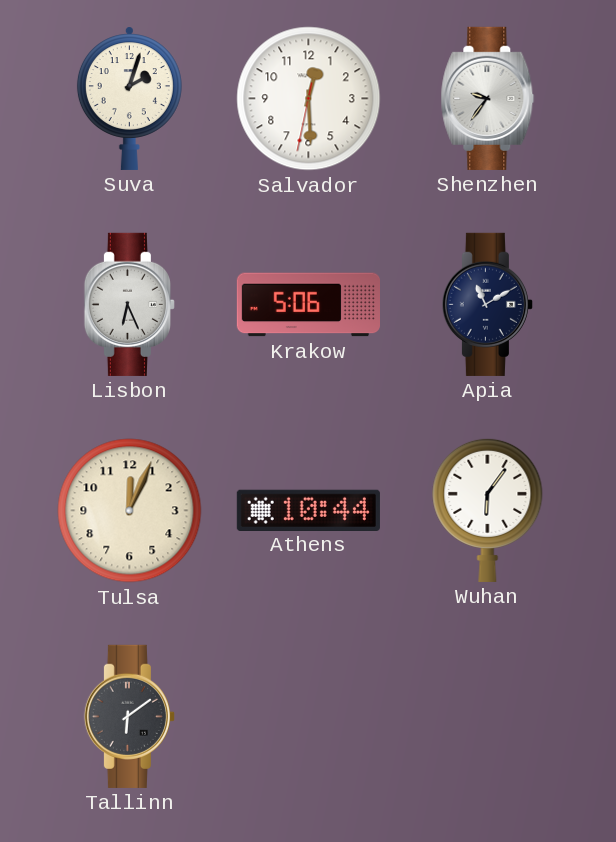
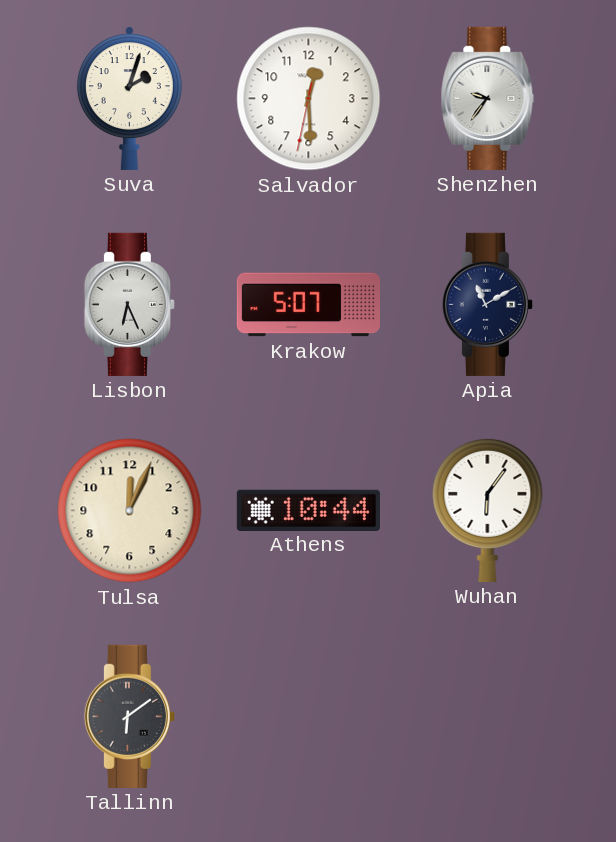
Krakow: 5:06 -> 5:07
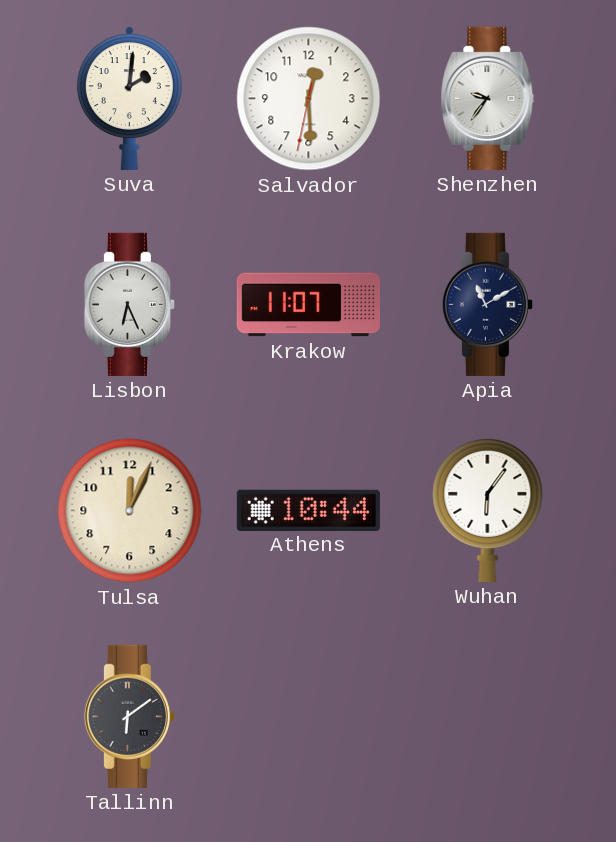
Suva: 2:03 -> 2:01
Krakow: 5:07 -> 11:07
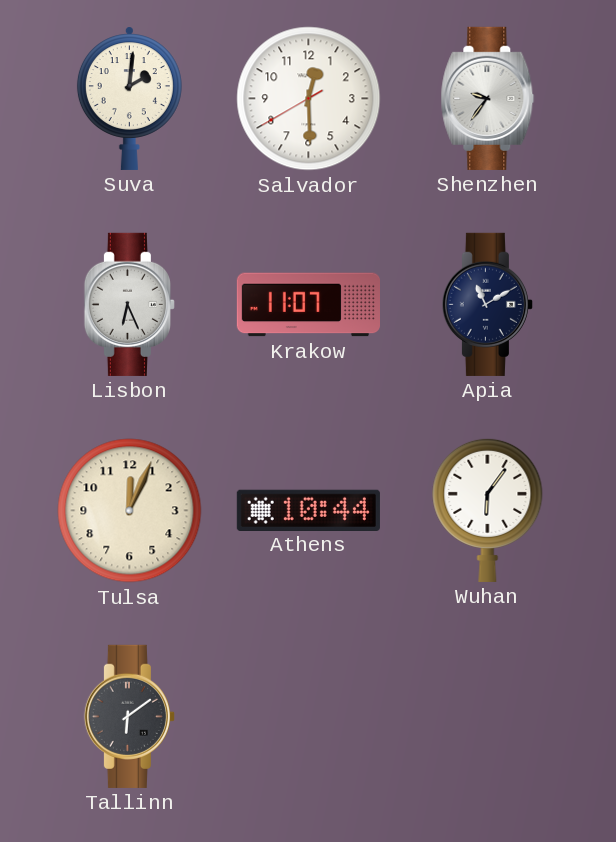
Salvador: 12:29:32 -> 12:29:40
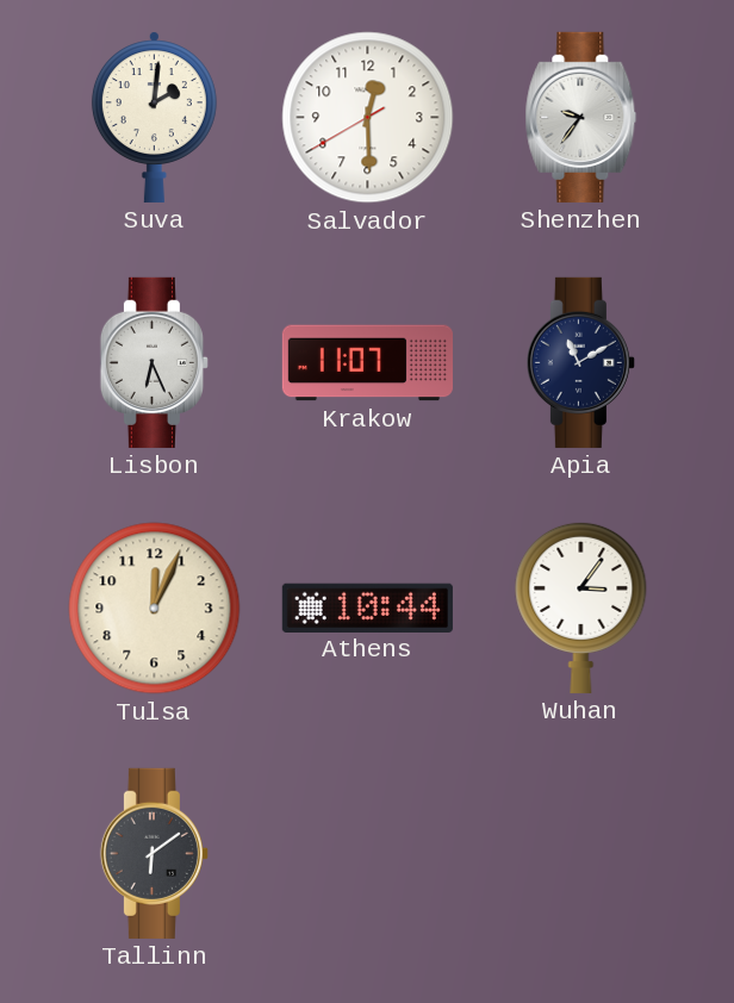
Wuhan: 6:06 -> 3:06
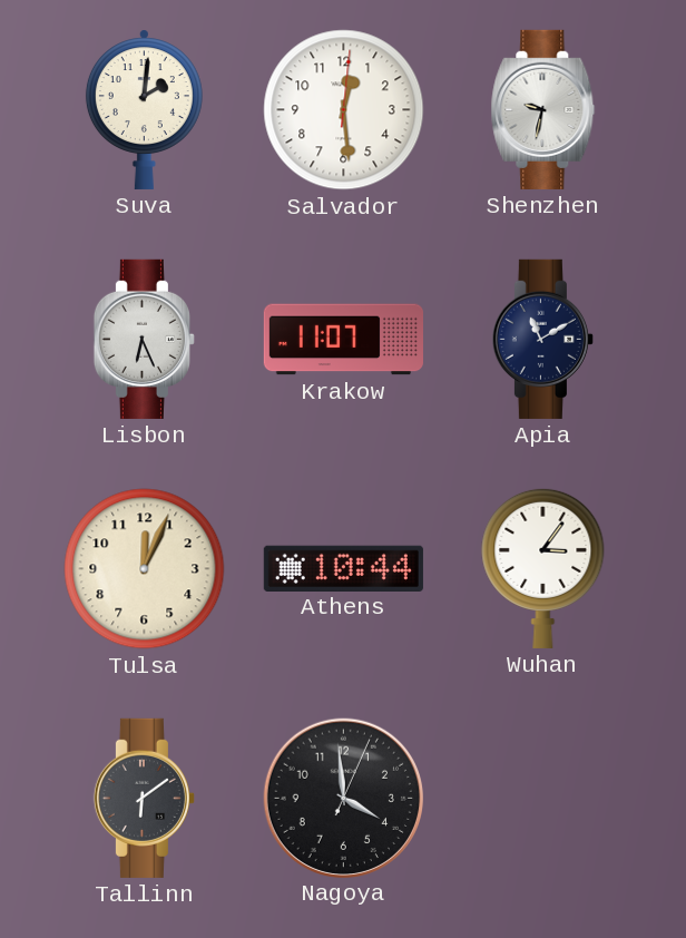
Salvador: 12:29:40 -> 12:29:01
Shenzhen: 9:36 -> 9:32
Nagoya: none -> 3:59
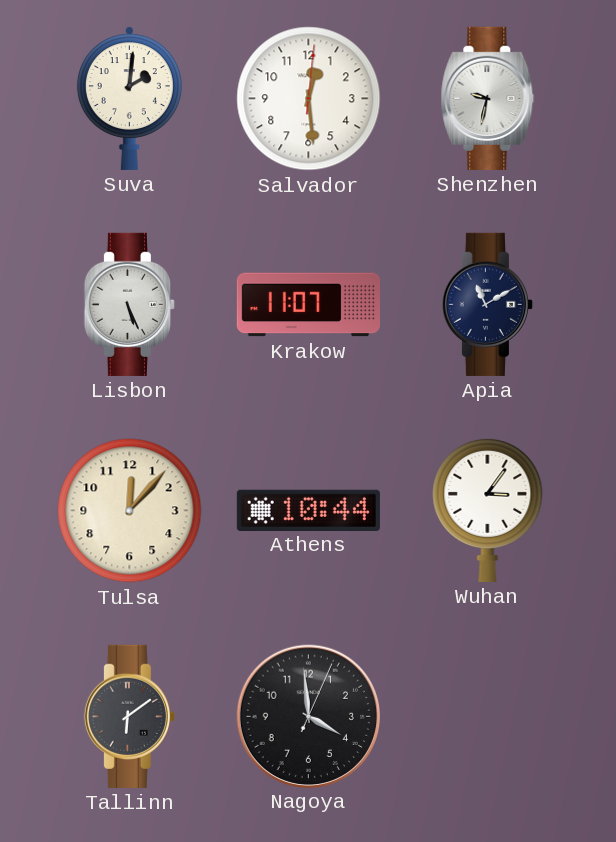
Lisbon: 6:26 -> 5:26
Tulsa: 12:04 -> 12:07
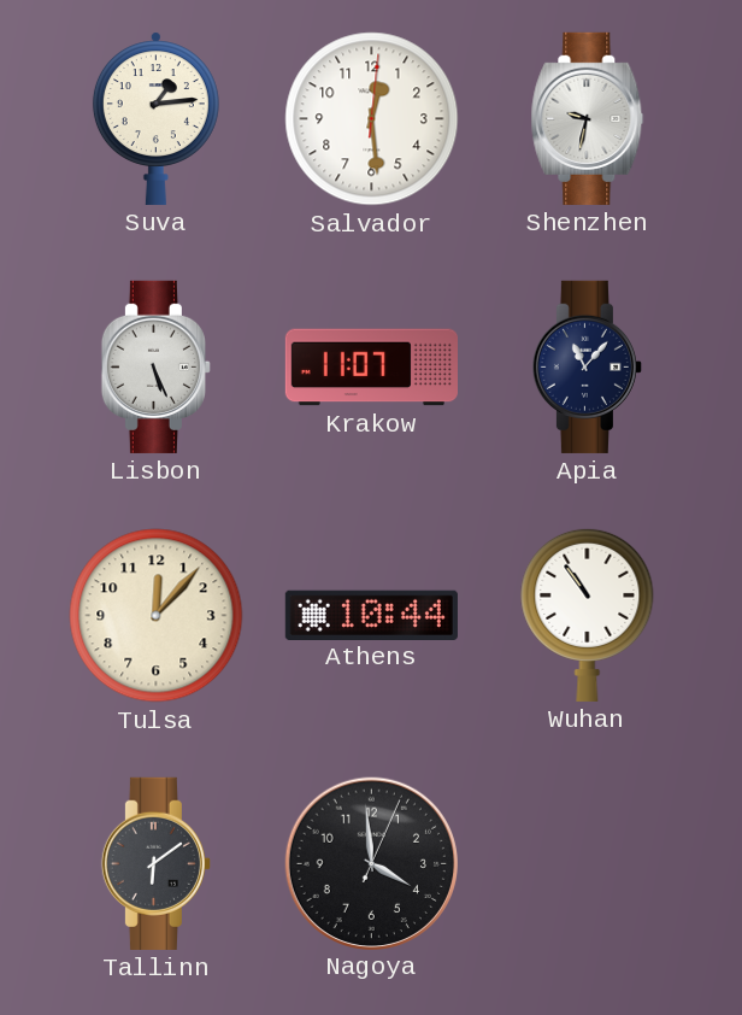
Suva: 2:01 -> 1:14
Apia: 11:10 -> 11:07
Wuhan: 3:06 -> 10:54
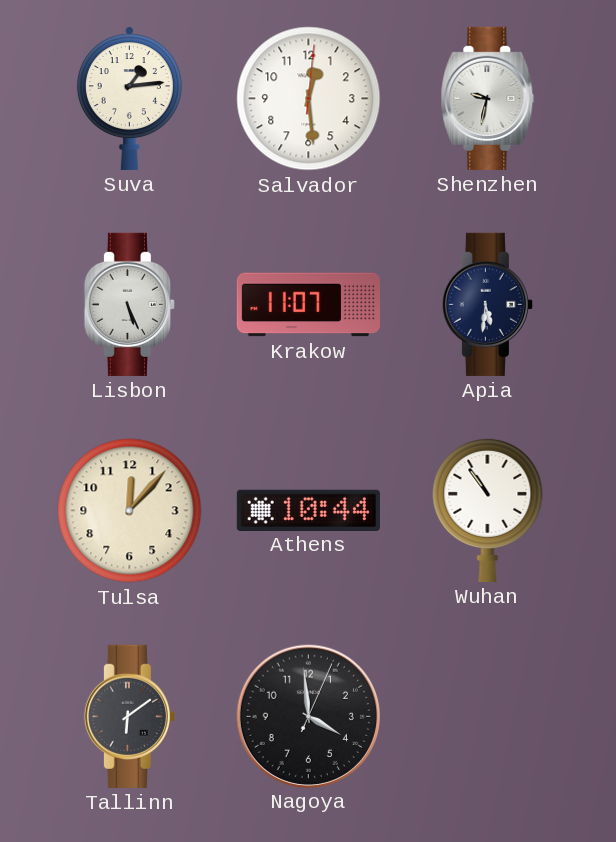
Apia: 11:07 -> 5:31
